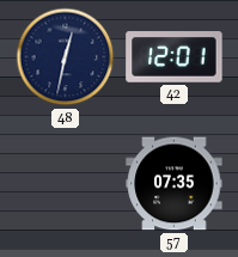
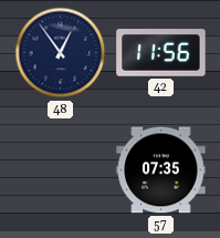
48: 12:32 -> 12:54
42: 12:01 -> 11:56
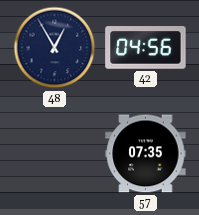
48: 12:54 -> 12:55
42: 11:56 -> 04:56
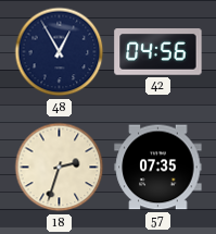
18: none -> 2:33
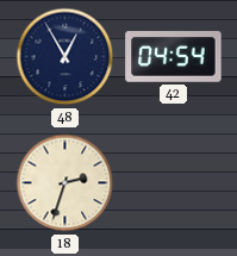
42: 04:56 -> 04:54
57: 07:35 -> none
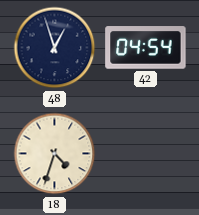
48: 12:55 -> 12:57
18: 2:33 -> 4:33
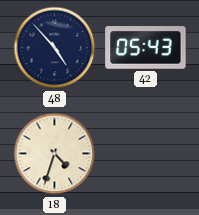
48: 12:57 -> 4:53
42: 04:54 -> 05:43
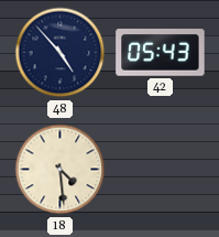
18: 4:33 -> 4:29
